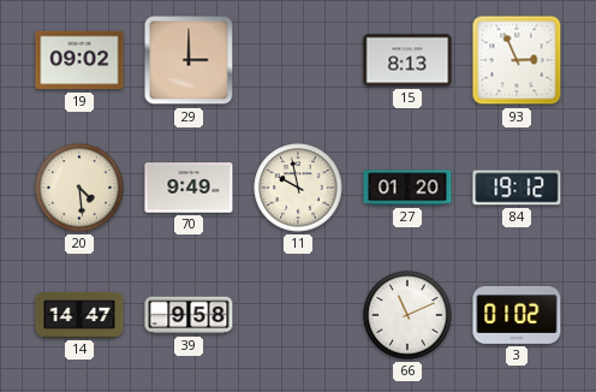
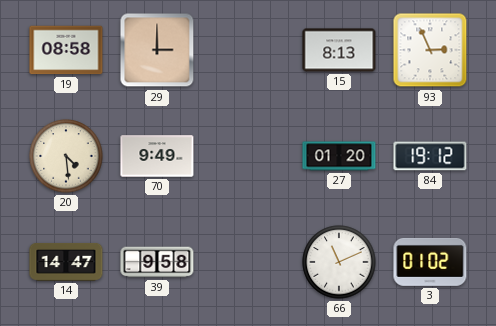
19: 09:02 -> 08:58
11: 9:58 -> none
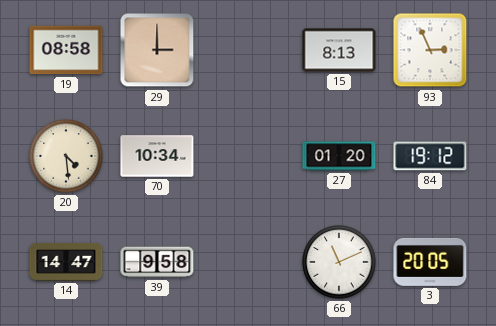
70: 9:49 -> 10:34
3: 01:02 -> 20:05
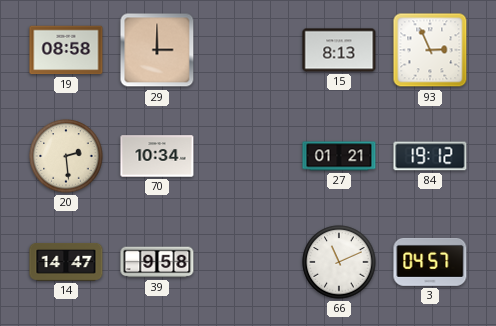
20: 4:29 -> 2:29
27: 01:20 -> 01:21
3: 20:05 -> 04:57
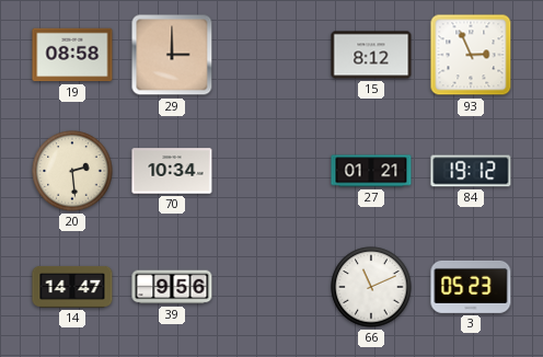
15: 8:13 -> 8:12
39: 9:58 -> 9:56
3: 04:57 -> 05:23
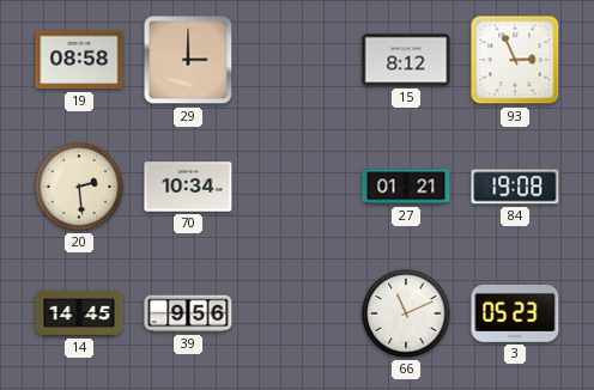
84: 19:12 -> 19:08
14: 14:47 -> 14:45
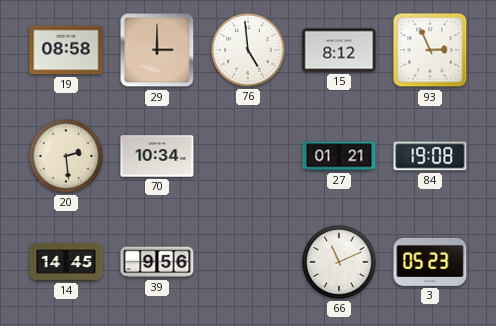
76: none -> 4:59
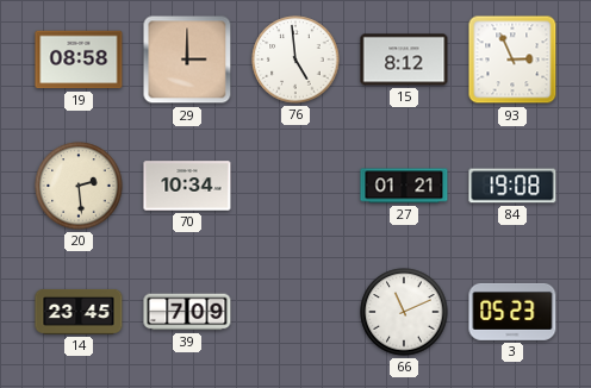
14: 14:45 -> 23:45
39: 9:56 -> 7:09
